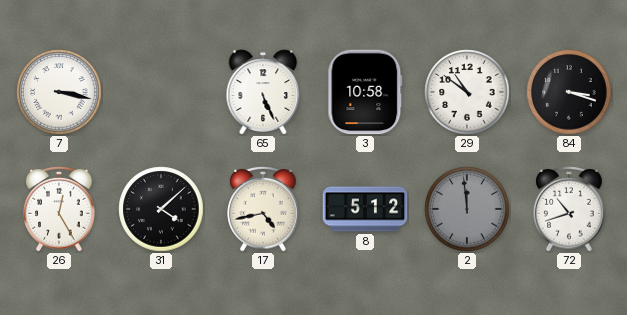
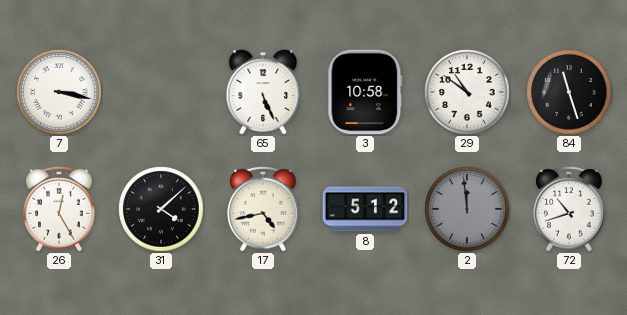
84: 3:18 -> 11:27
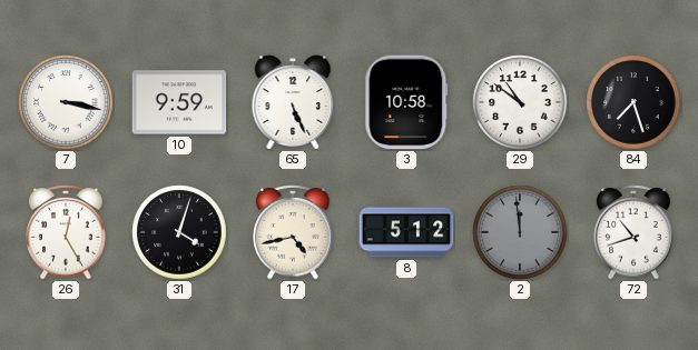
10: none -> 9:59
84: 11:27 -> 7:27
31: 4:08 -> 4:03
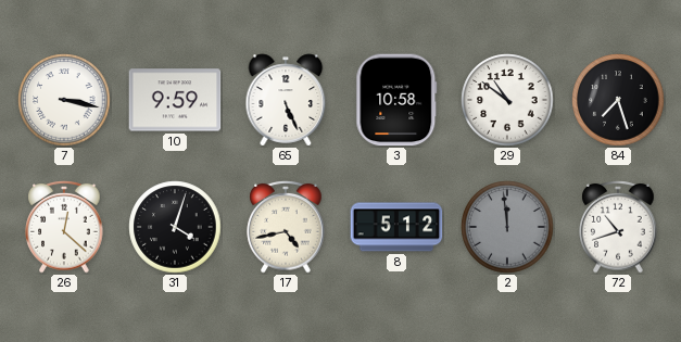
26: 12:25 -> 12:22
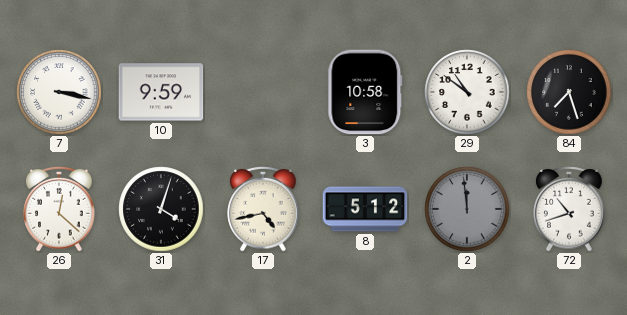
65: 5:26 -> none
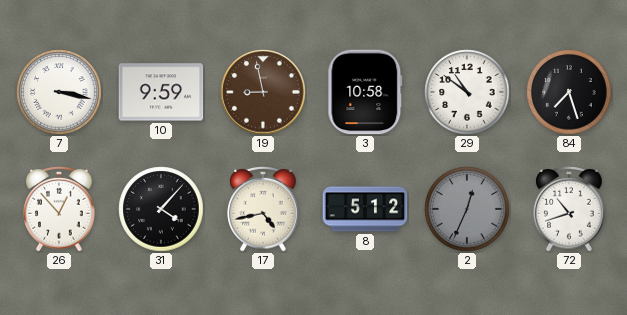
19: none -> 8:58
26: 12:22 -> 12:53
31: 4:03 -> 4:07
2: 11:59 -> 12:34
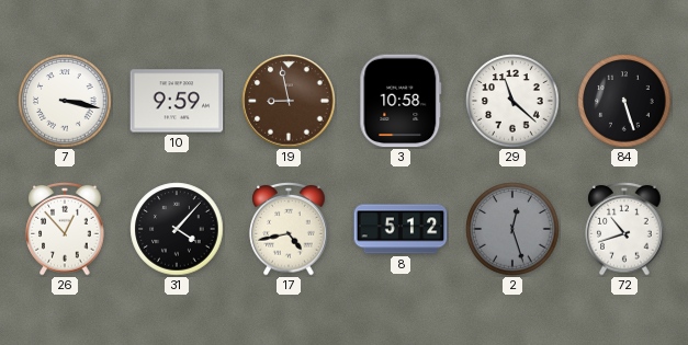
29: 10:51 -> 11:22
84: 7:27 -> 5:27
2: 12:34 -> 12:27
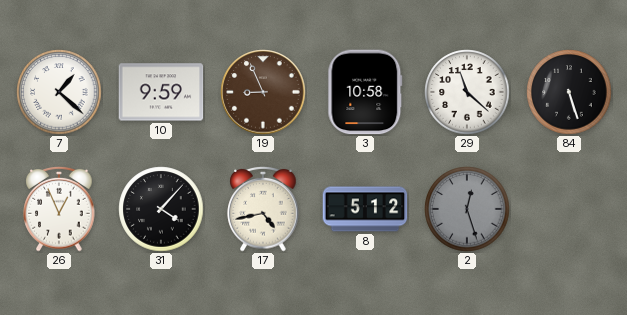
7: 3:17 -> 1:22
19: 8:58 -> 8:56
26: 12:53 -> 12:56
72: 10:42 -> none
